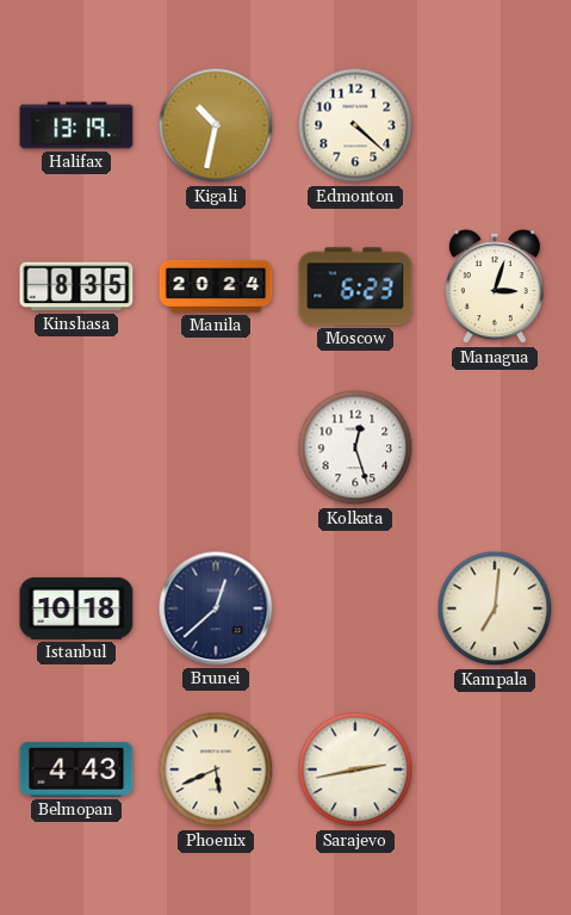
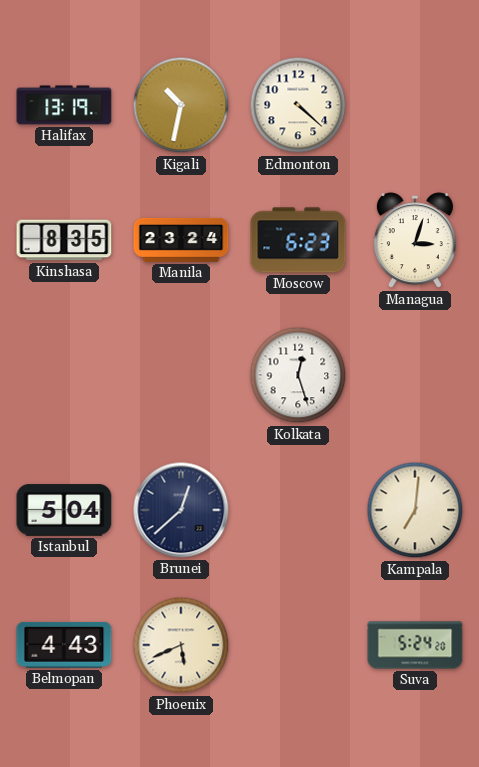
Manila: 20:24 -> 23:24
Istanbul: 10:18 -> 5:04
Sarajevo: 2:43 -> none
Suva: none -> 5:24
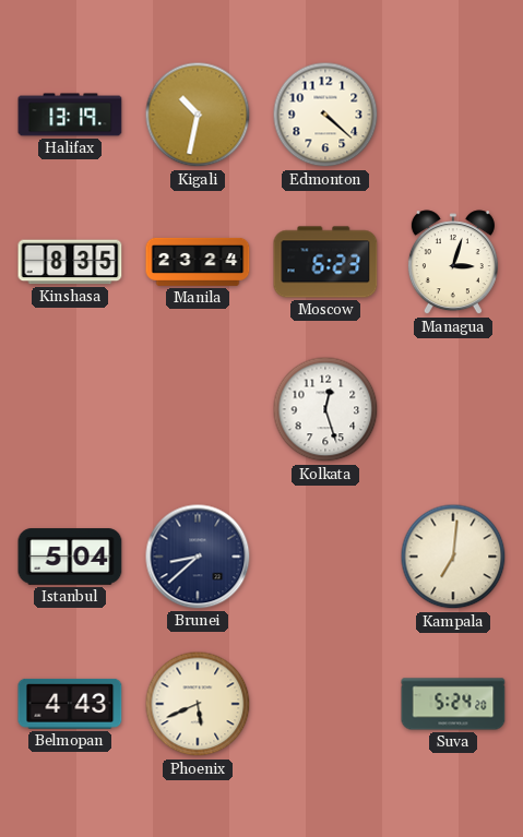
Brunei: 12:38 -> 8:38
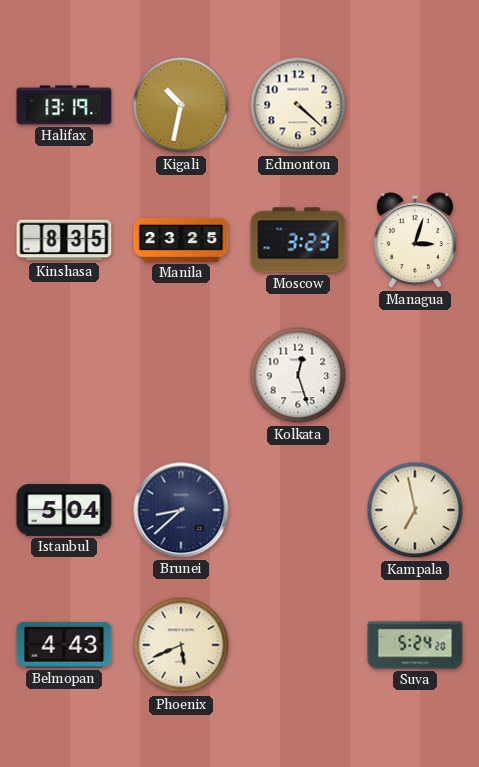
Manila: 23:24 -> 23:25
Moscow: 6:23 -> 3:23
Kampala: 7:01 -> 6:58
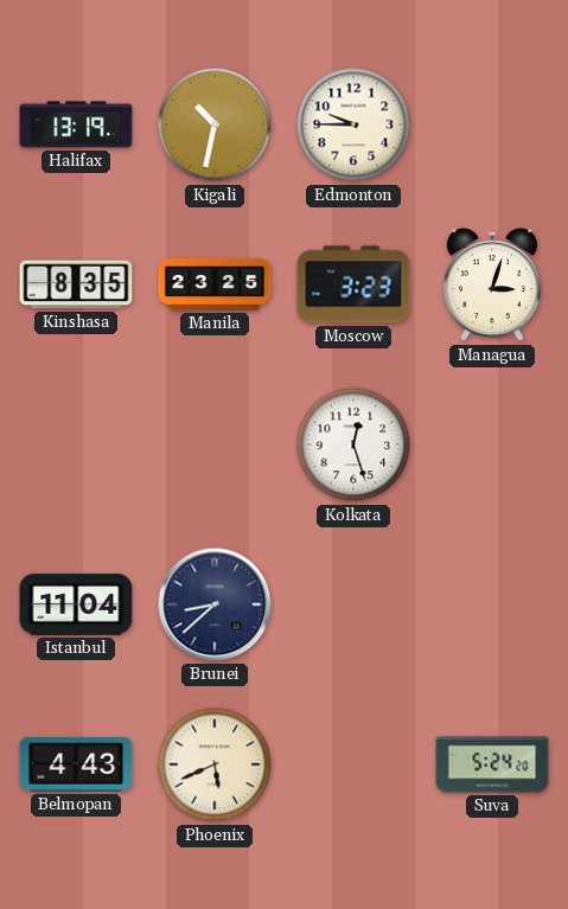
Edmonton: 4:22 -> 9:45
Istanbul: 5:04 -> 11:04
Kampala: 6:58 -> none
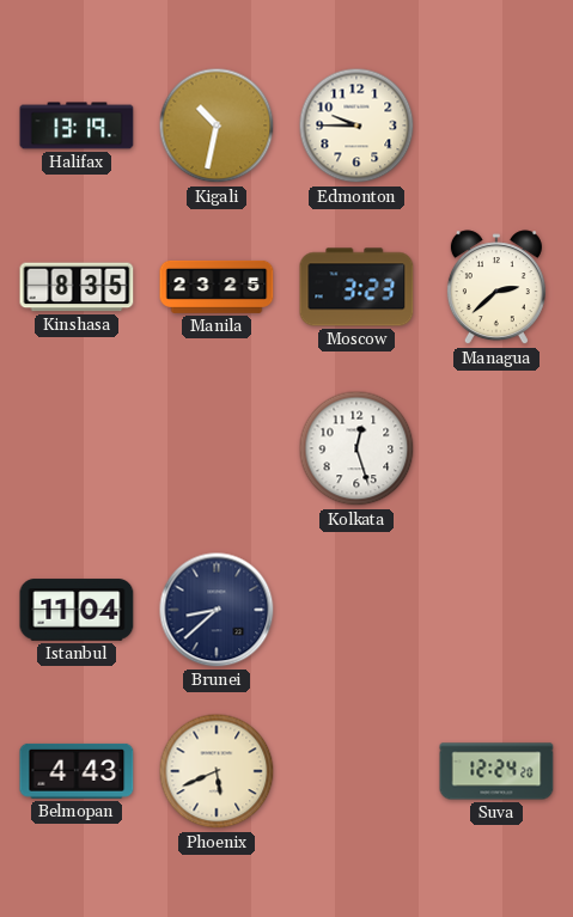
Managua: 3:03 -> 2:38
Suva: 5:24 -> 12:24
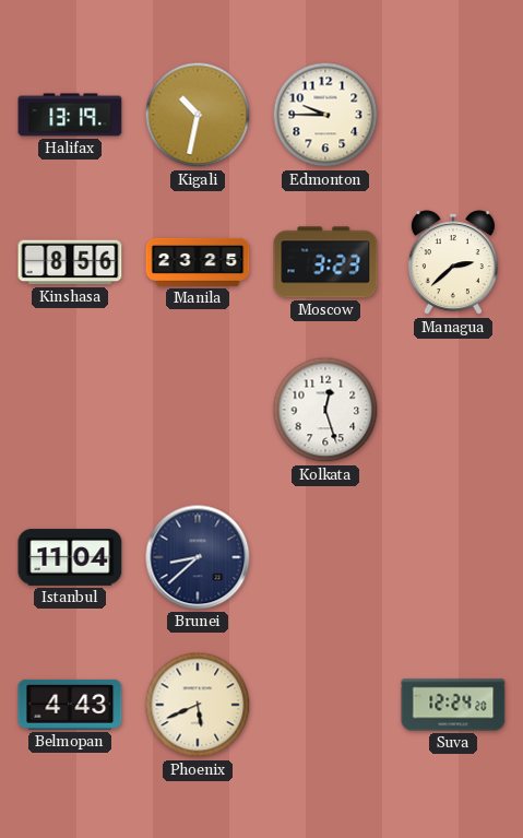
Kinshasa: 8:35 -> 8:56
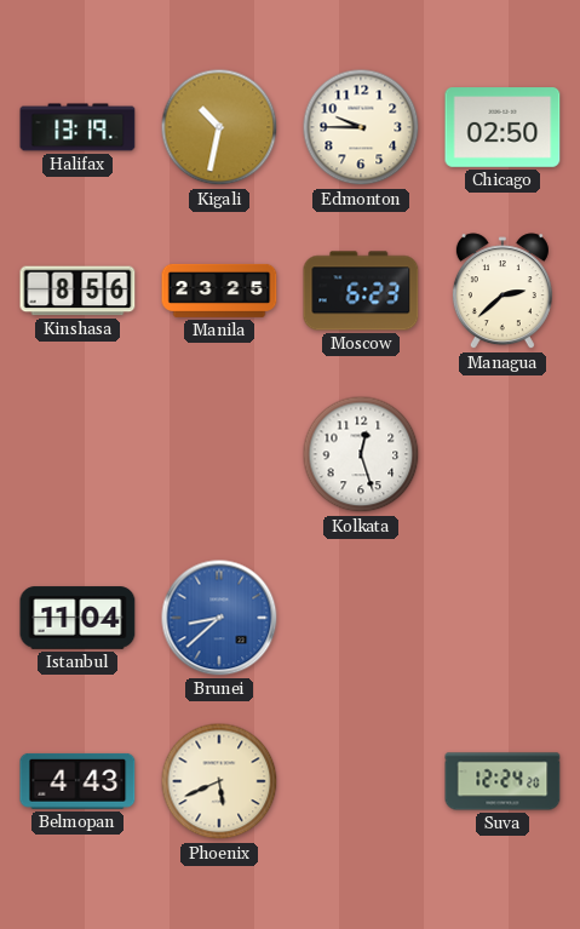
Chicago: none -> 02:50
Moscow: 3:23 -> 6:23
Brunei dial: navy -> blue
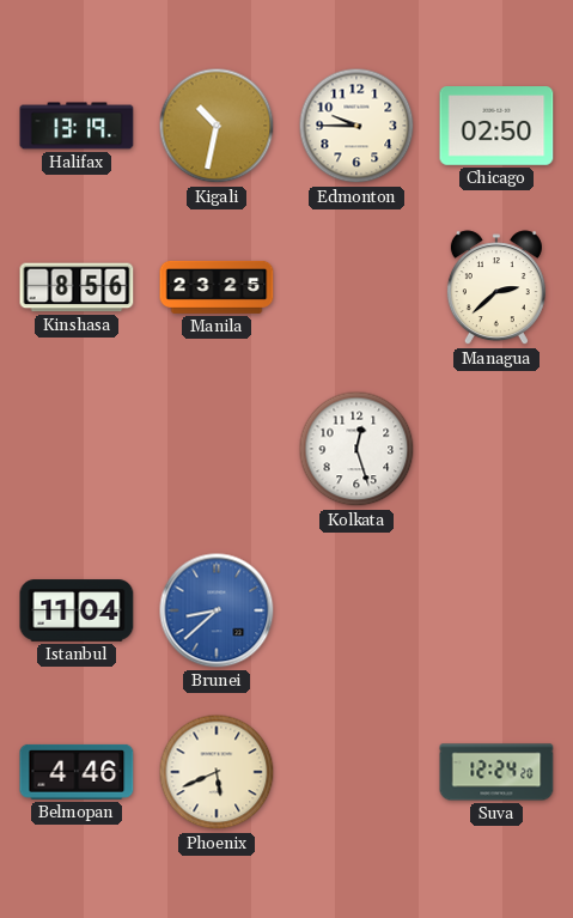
Moscow: 6:23 -> none
Belmopan: 4:43 -> 4:46
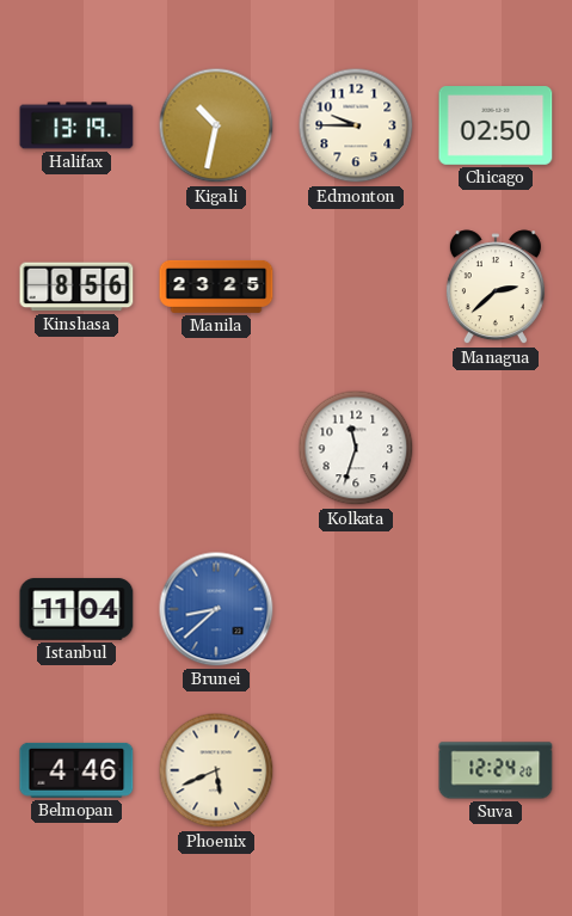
Kolkata: 12:27 -> 11:33
